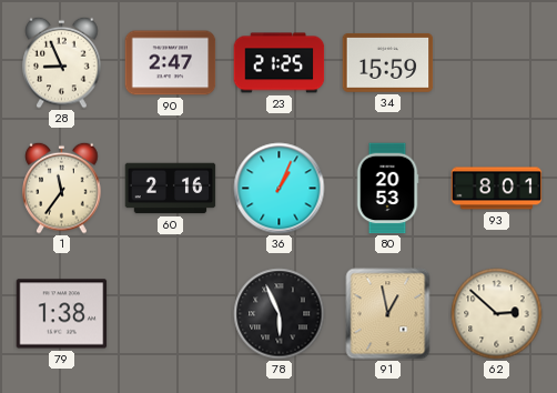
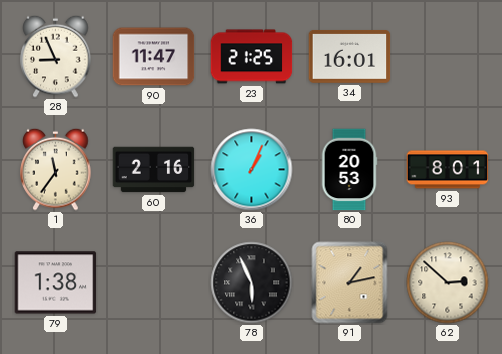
90: 2:47 -> 11:47
34: 15:59 -> 16:01
91: 12:58 -> 1:13
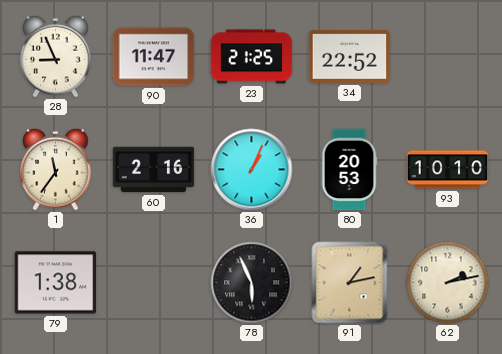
34: 16:01 -> 22:52
93: 8:01 -> 10:10
62: 2:52 -> 2:13
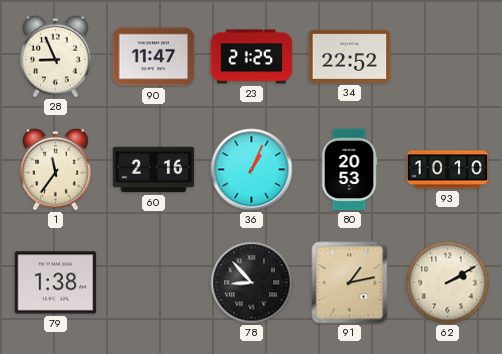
78: 5:56 -> 8:53
62: 2:13 -> 2:10
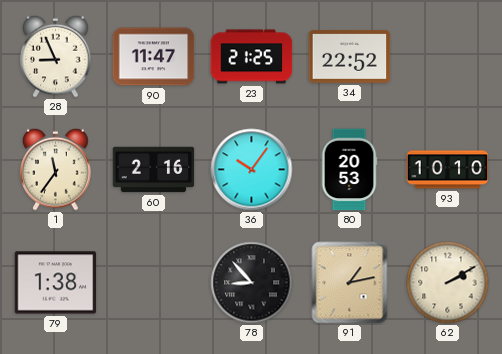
36: 1:04 -> 10:06
